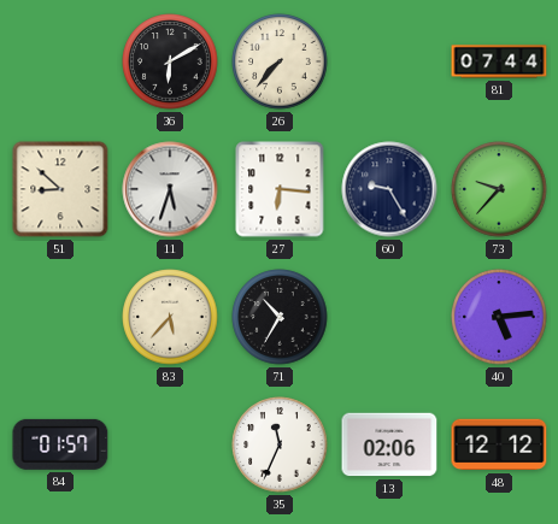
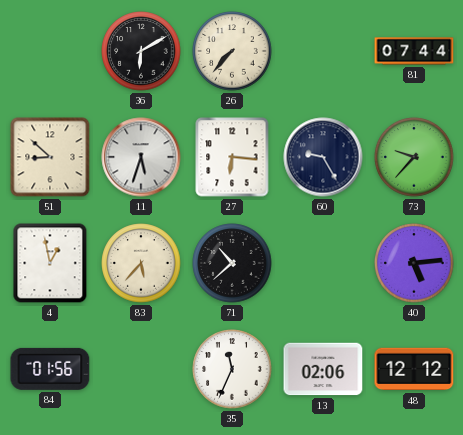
4: none -> 12:58
71: 10:35 -> 10:38
84: 01:57 -> 01:56
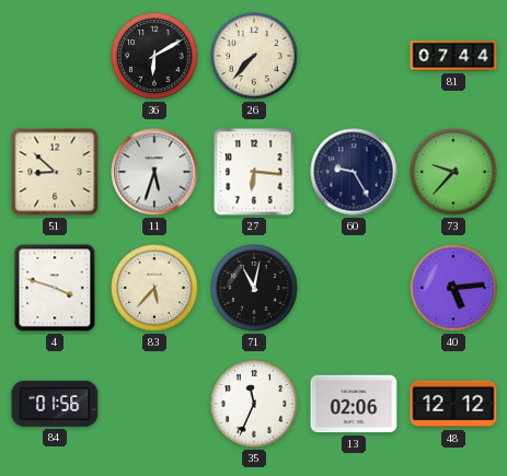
4: 12:58 -> 3:48
71: 10:38 -> 11:02
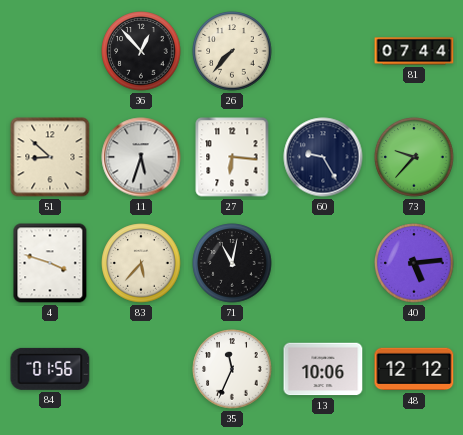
36: 6:10 -> 12:53
13: 02:06 -> 10:06
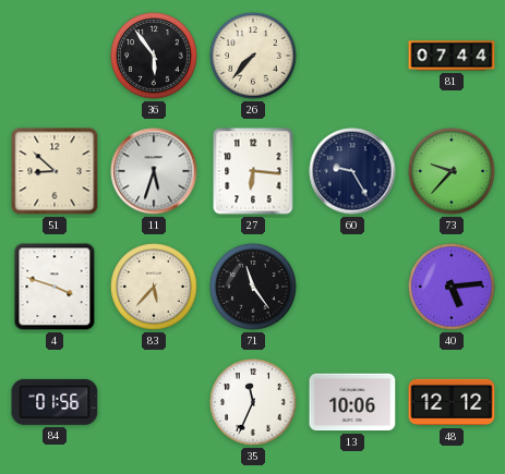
36: 12:53 -> 5:54
71: 11:02 -> 11:24
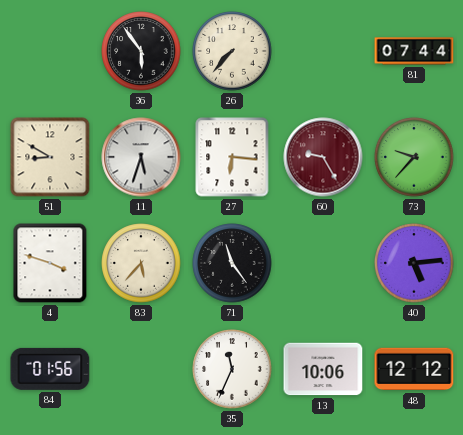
51: 8:52 -> 8:50
60 dial: navy -> burgundy
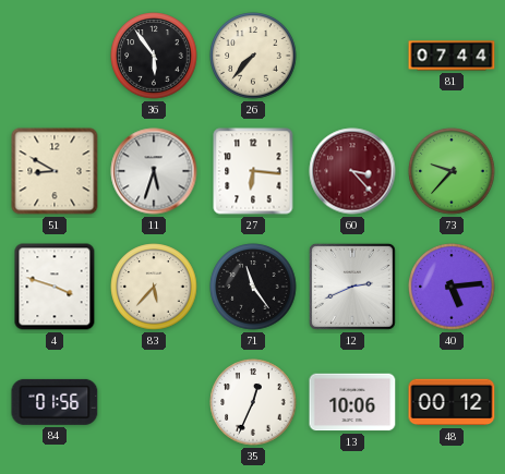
60: 9:25 -> 3:23
12: none -> 2:41
35: 11:34 -> 12:34
48: 12:12 -> 00:12
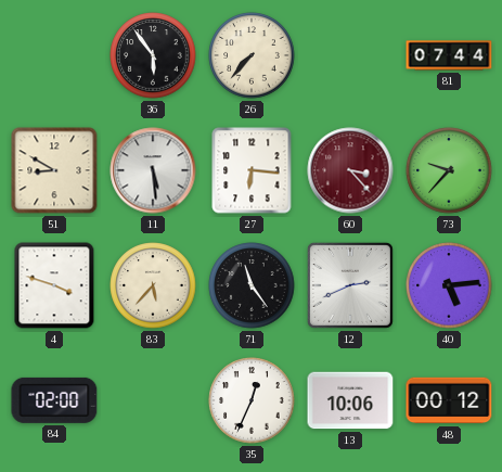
11: 5:33 -> 5:29
84: 01:56 -> 02:00
